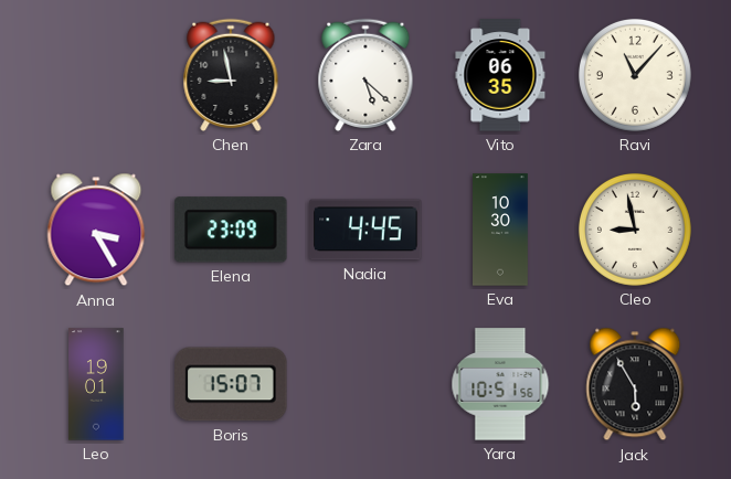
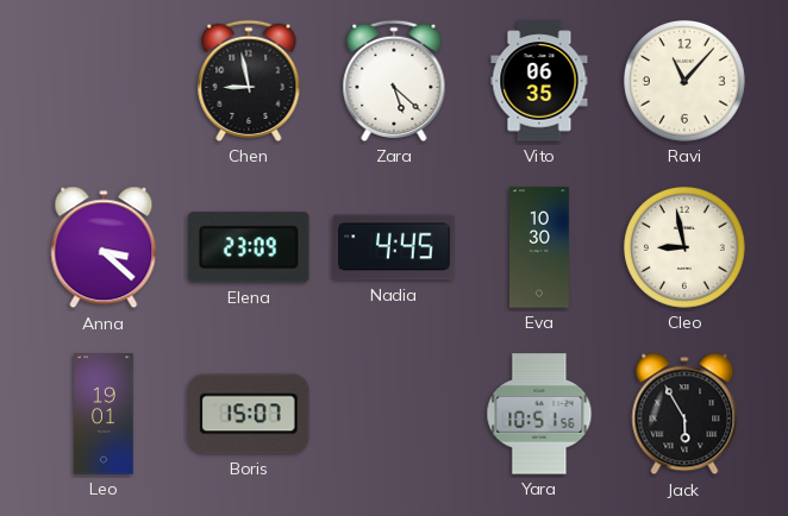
Anna: 3:25 -> 3:22
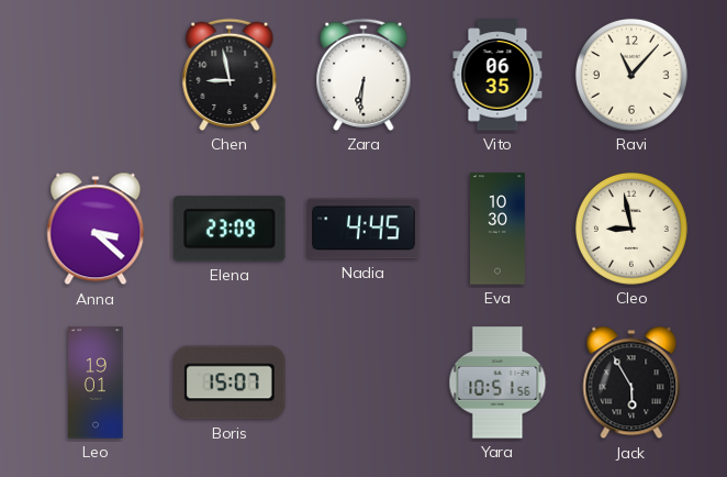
Zara: 5:22 -> 6:31
